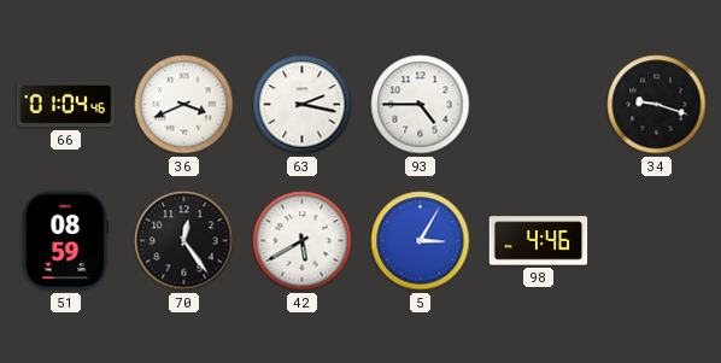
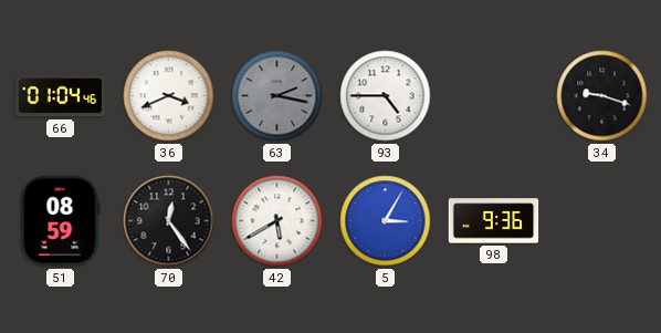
63 dial: white -> grey
98: 4:46 -> 9:36
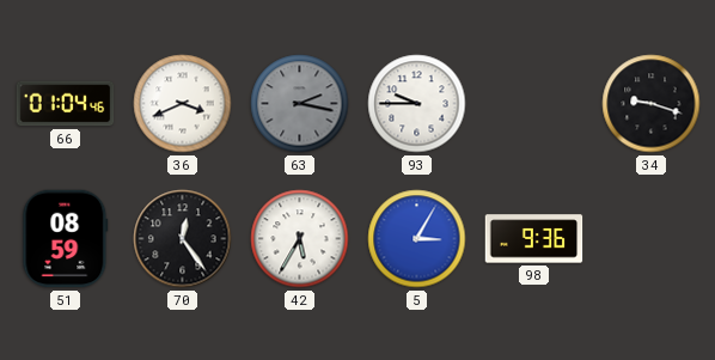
93: 4:45 -> 9:45
42: 5:40 -> 5:35
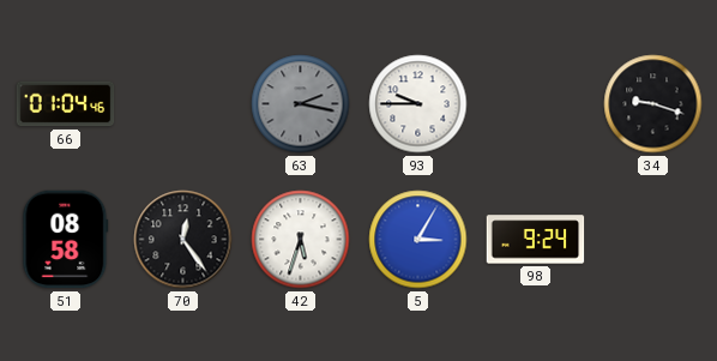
36: 3:41 -> none
51: 08:59 -> 08:58
42: 5:35 -> 5:33
98: 9:36 -> 9:24
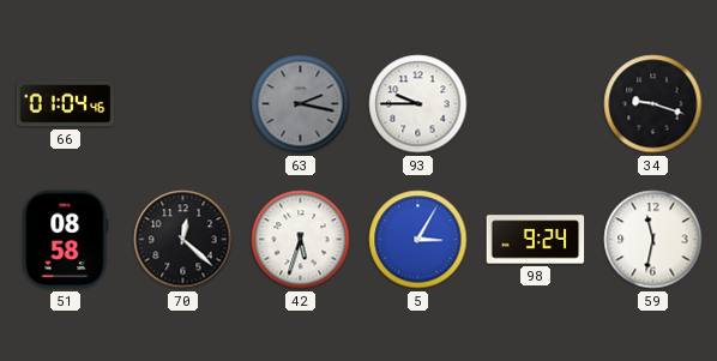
70: 12:24 -> 12:22
59: none -> 11:32
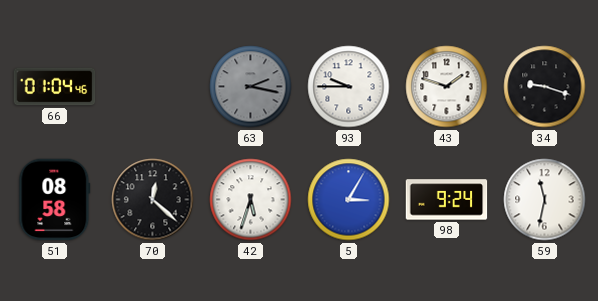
43: none -> 1:48
